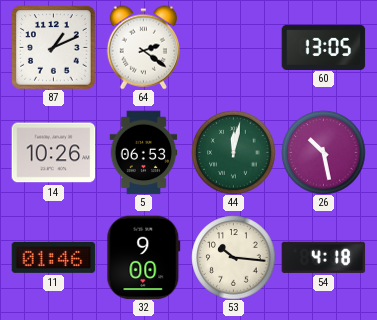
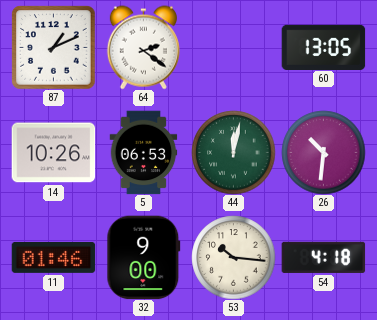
26: 10:28 -> 10:31
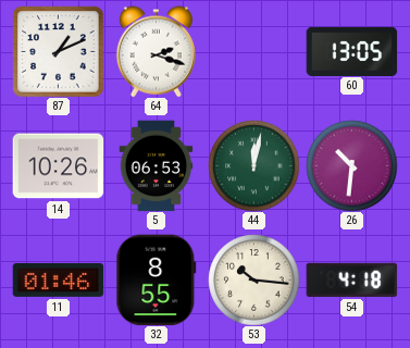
64: 2:21 -> 2:18
32: 9:00 -> 8:55
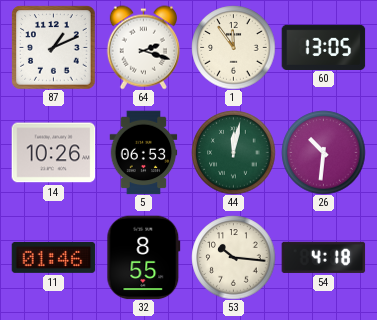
1: none -> 11:54
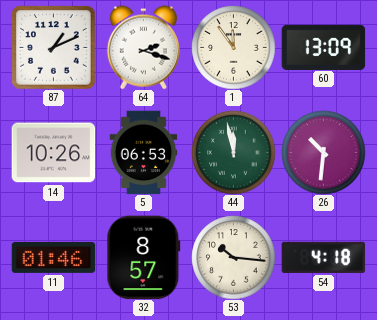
60: 13:05 -> 13:09
44: 12:02 -> 11:58
32: 8:55 -> 8:57
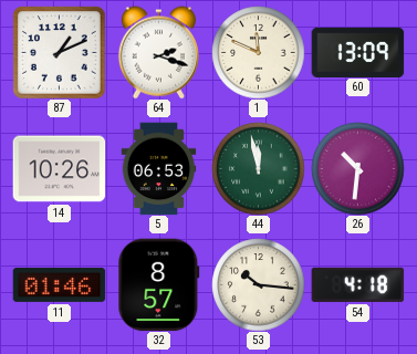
1: 11:54 -> 11:49
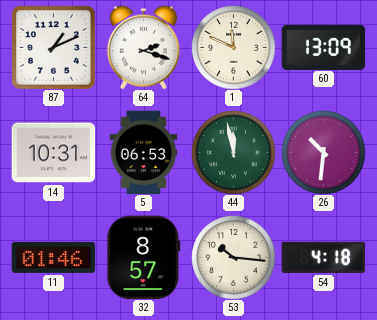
14: 10:26 -> 10:31
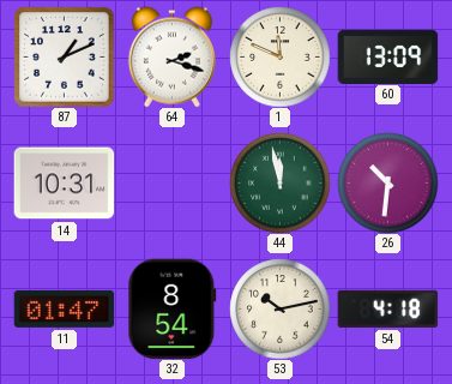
5: 06:53 -> none
11: 01:46 -> 01:47
32: 8:57 -> 8:54
53: 10:16 -> 10:13
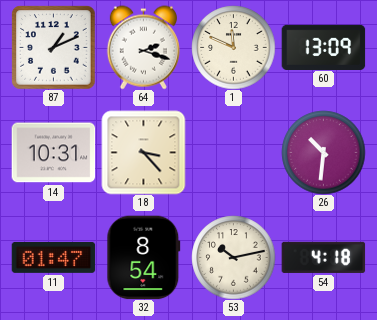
18: none -> 3:23
44: 11:58 -> none
